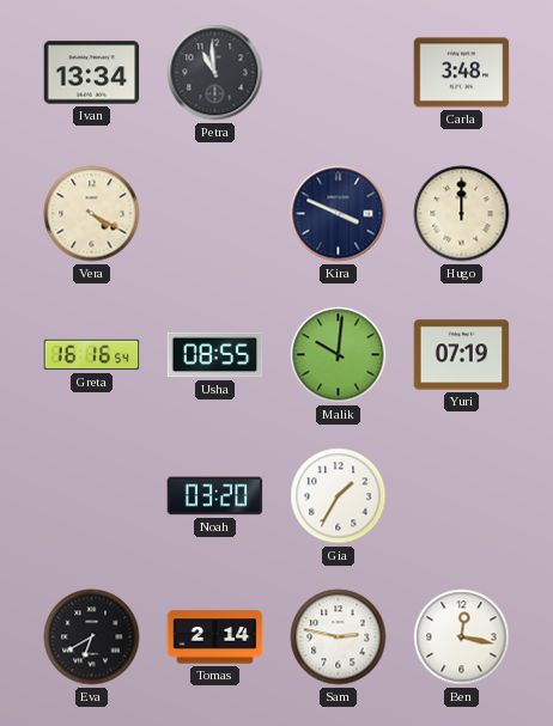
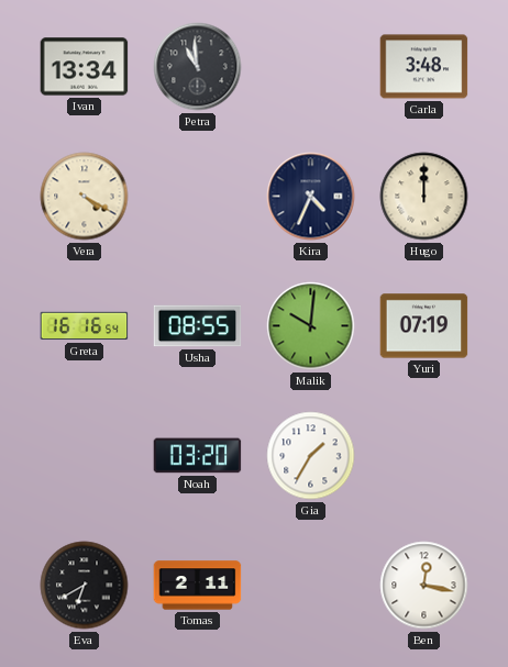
Kira: 3:49 -> 4:34
Tomas: 2:14 -> 2:11
Sam: 2:47 -> none
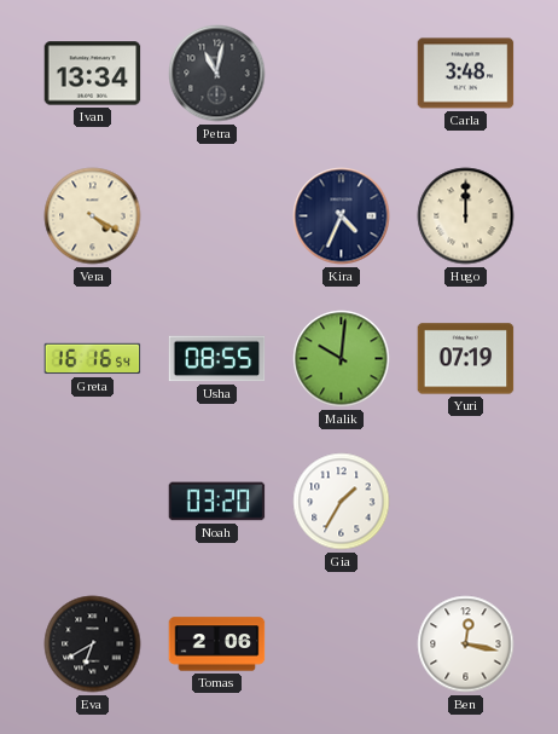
Petra: 10:59 -> 11:02
Tomas: 2:11 -> 2:06
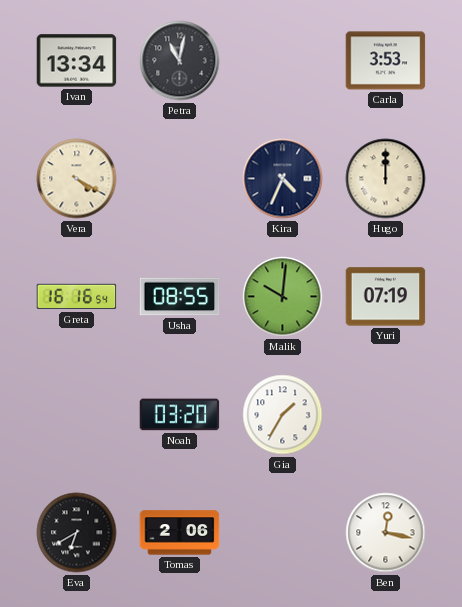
Carla: 3:48 -> 3:53
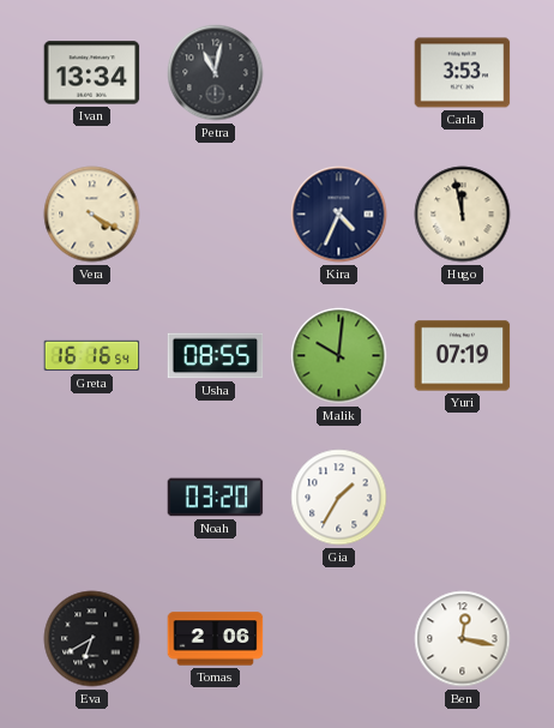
Hugo: 12:00 -> 11:58
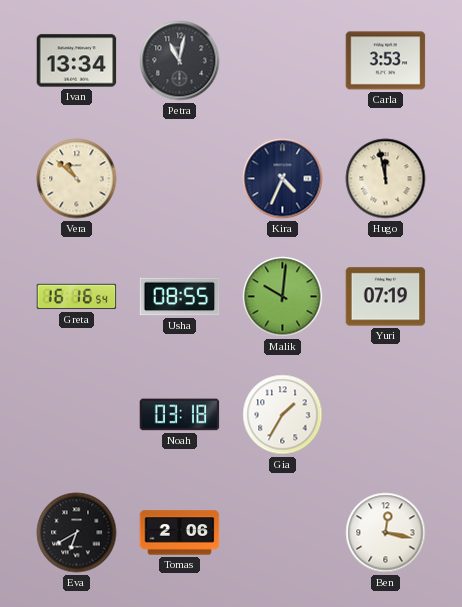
Vera: 4:20 -> 10:52
Noah: 03:20 -> 03:18
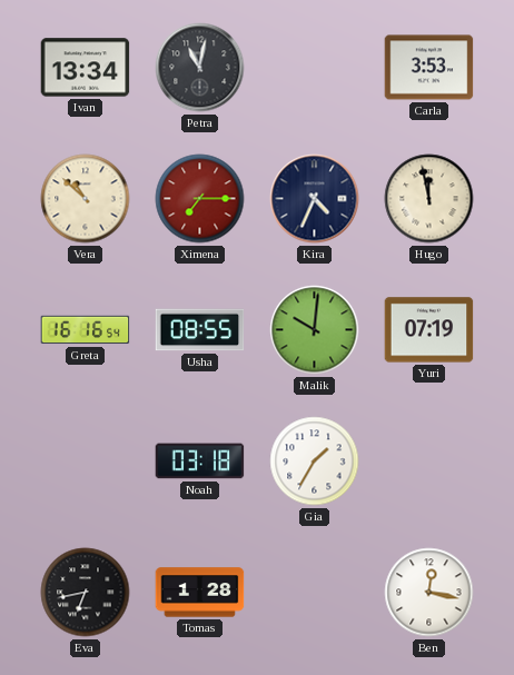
Ximena: none -> 7:15
Eva: 6:40 -> 6:43
Tomas: 2:06 -> 1:28
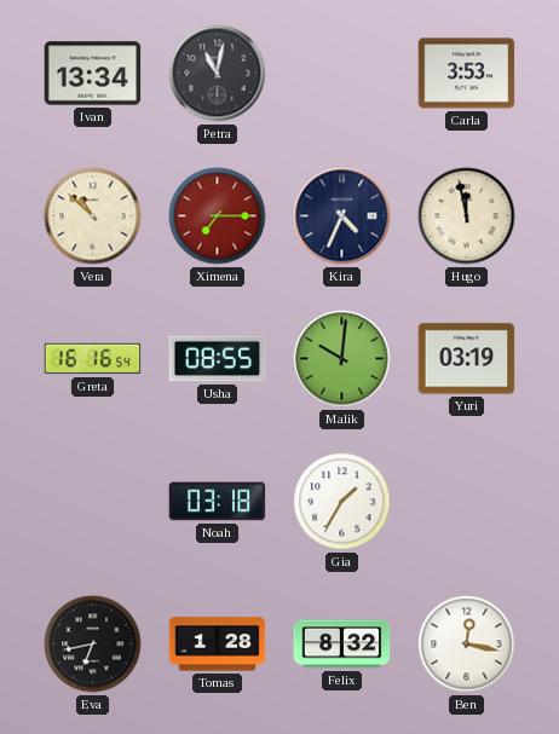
Yuri: 07:19 -> 03:19
Felix: none -> 8:32
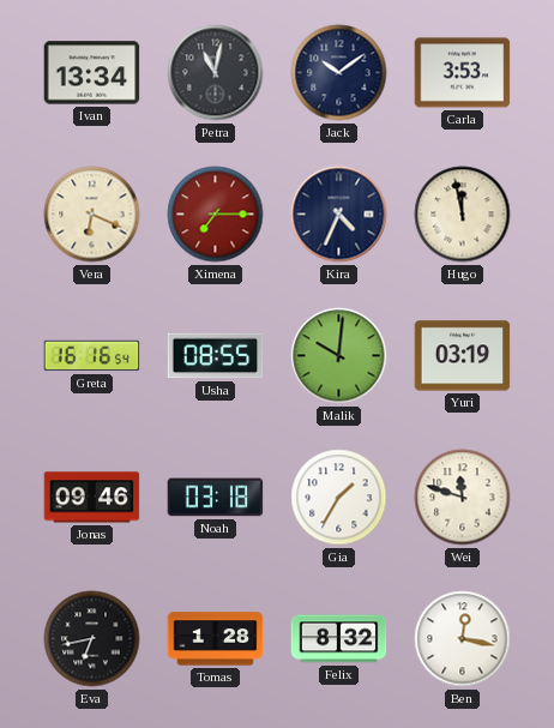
Jack: none -> 10:09
Vera: 10:52 -> 6:19
Jonas: none -> 09:46
Wei: none -> 11:48
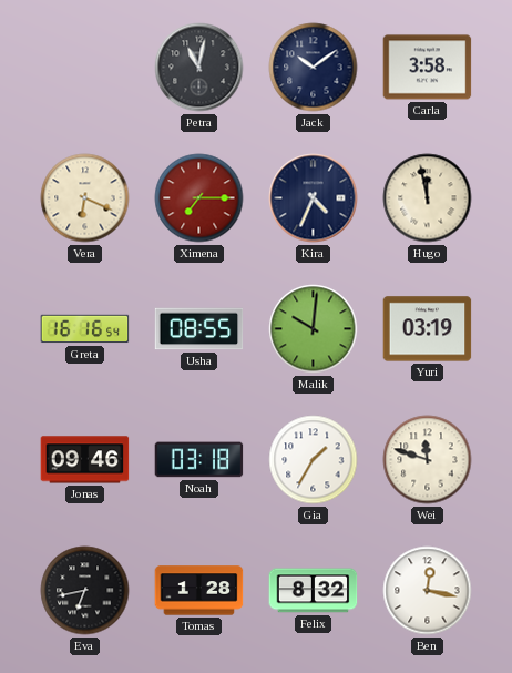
Ivan: 13:34 -> none
Carla: 3:53 -> 3:58
